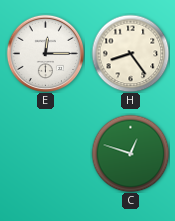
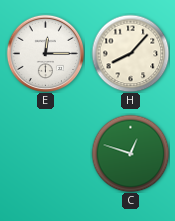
H: 8:24 -> 8:07
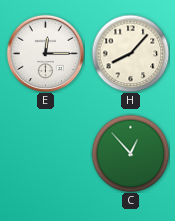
C: 12:48 -> 12:53
